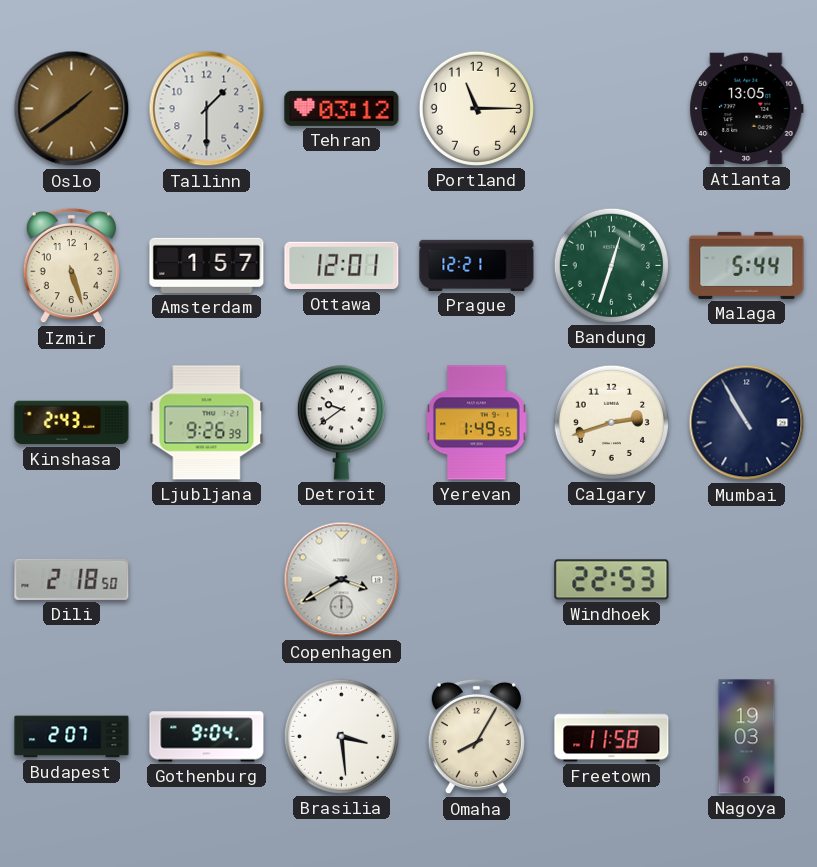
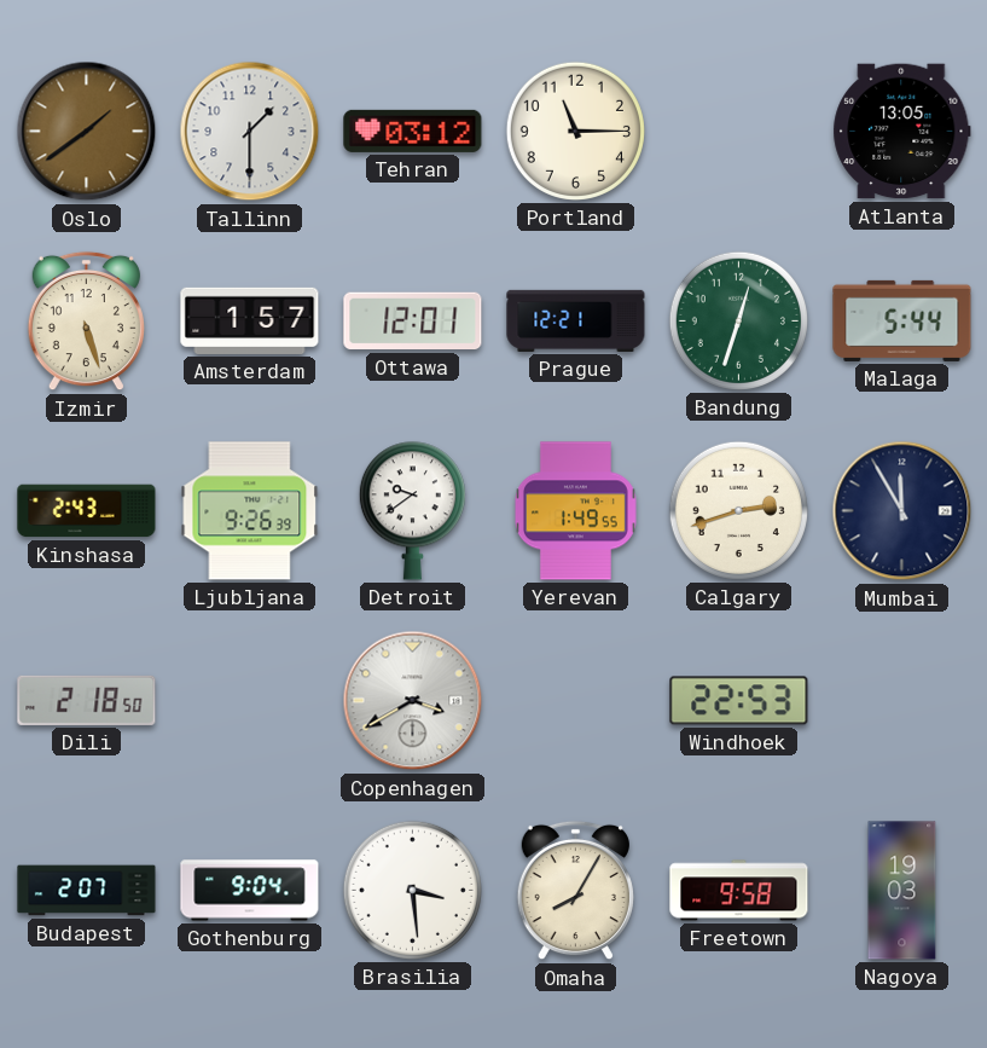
Mumbai: 10:55 -> 11:55
Freetown: 11:58 -> 9:58
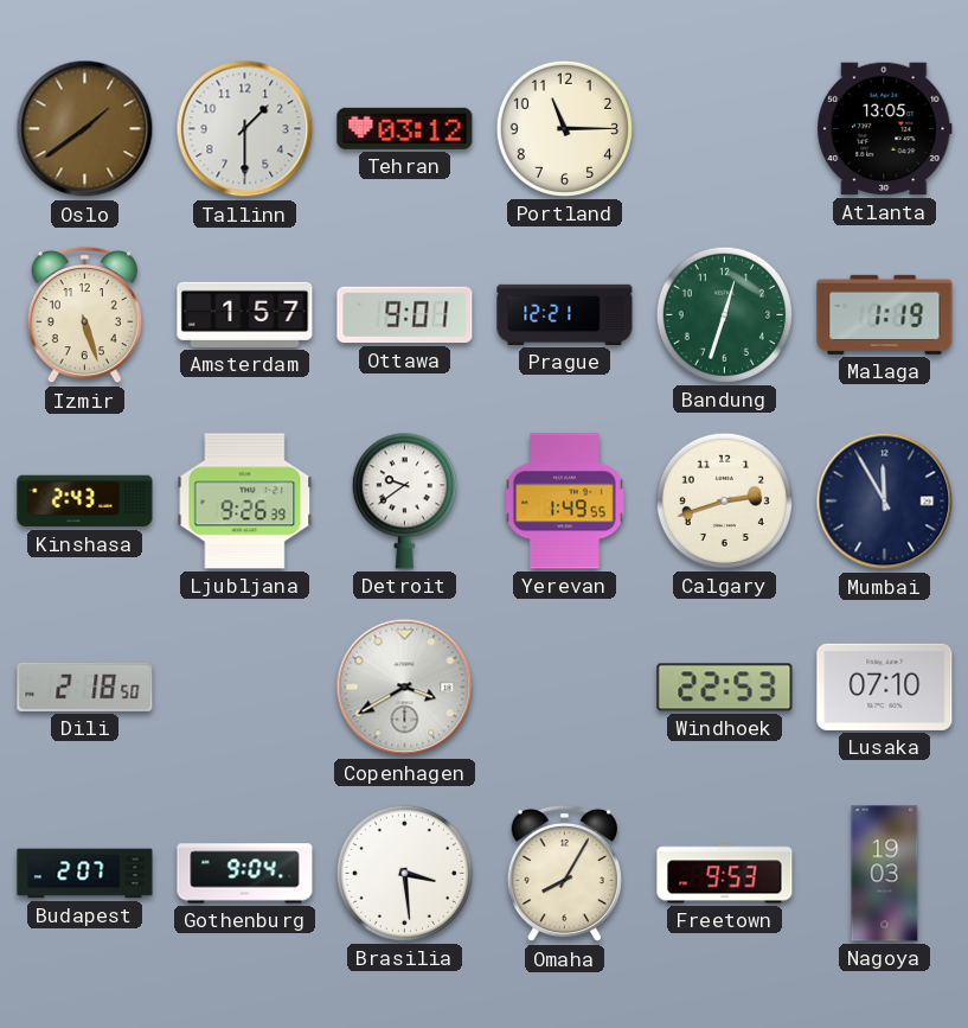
Ottawa: 12:01 -> 9:01
Malaga: 5:44 -> 1:19
Lusaka: none -> 07:10
Freetown: 9:58 -> 9:53
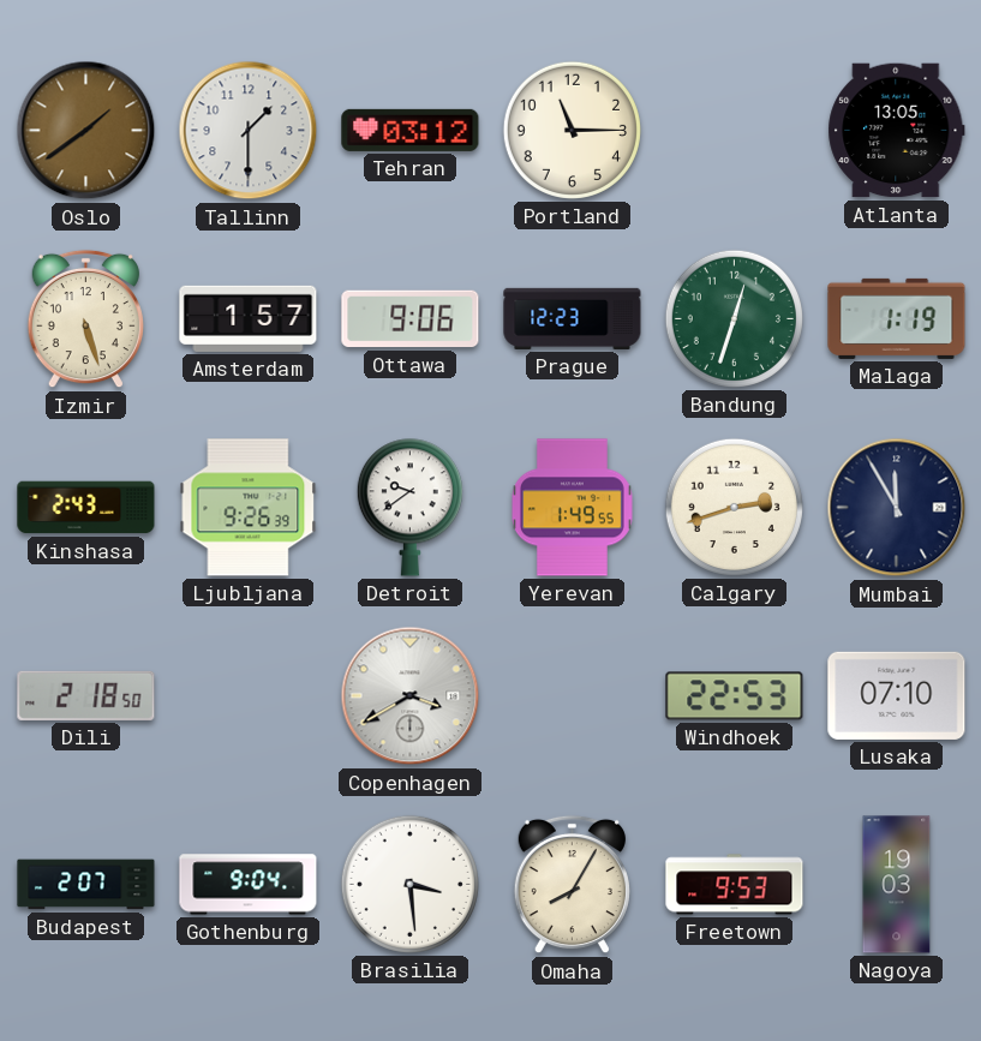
Ottawa: 9:01 -> 9:06
Prague: 12:21 -> 12:23
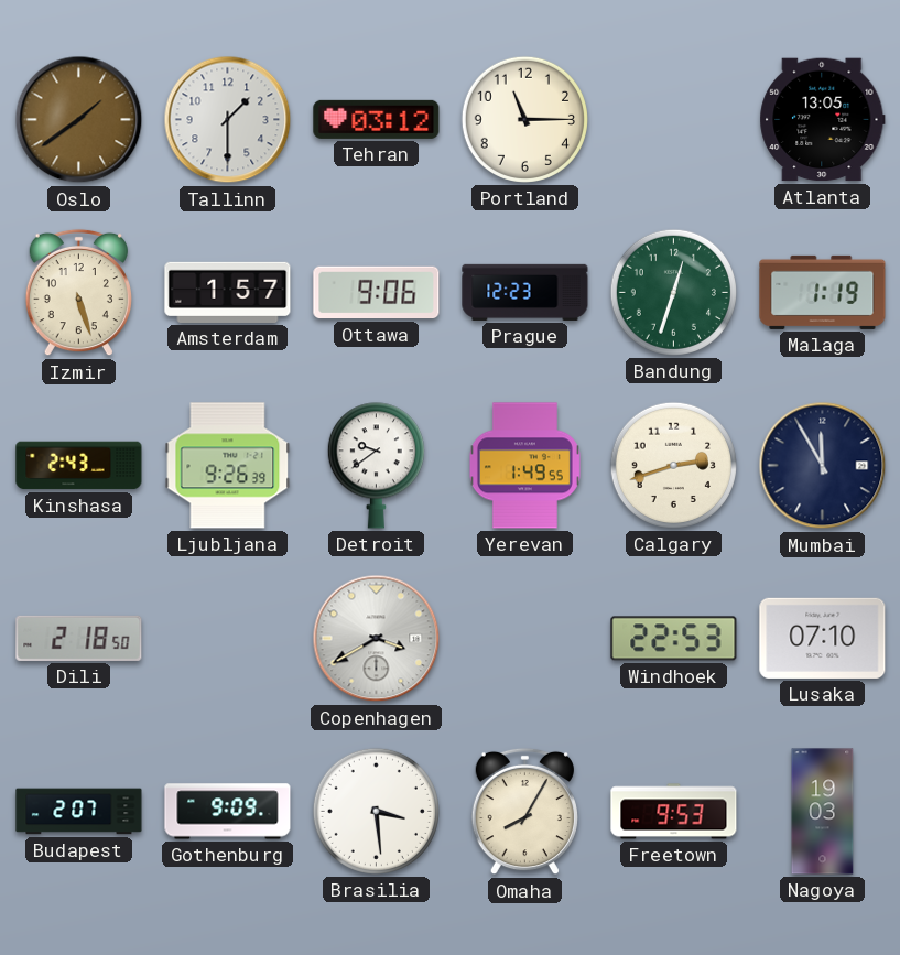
Gothenburg: 9:04 -> 9:09
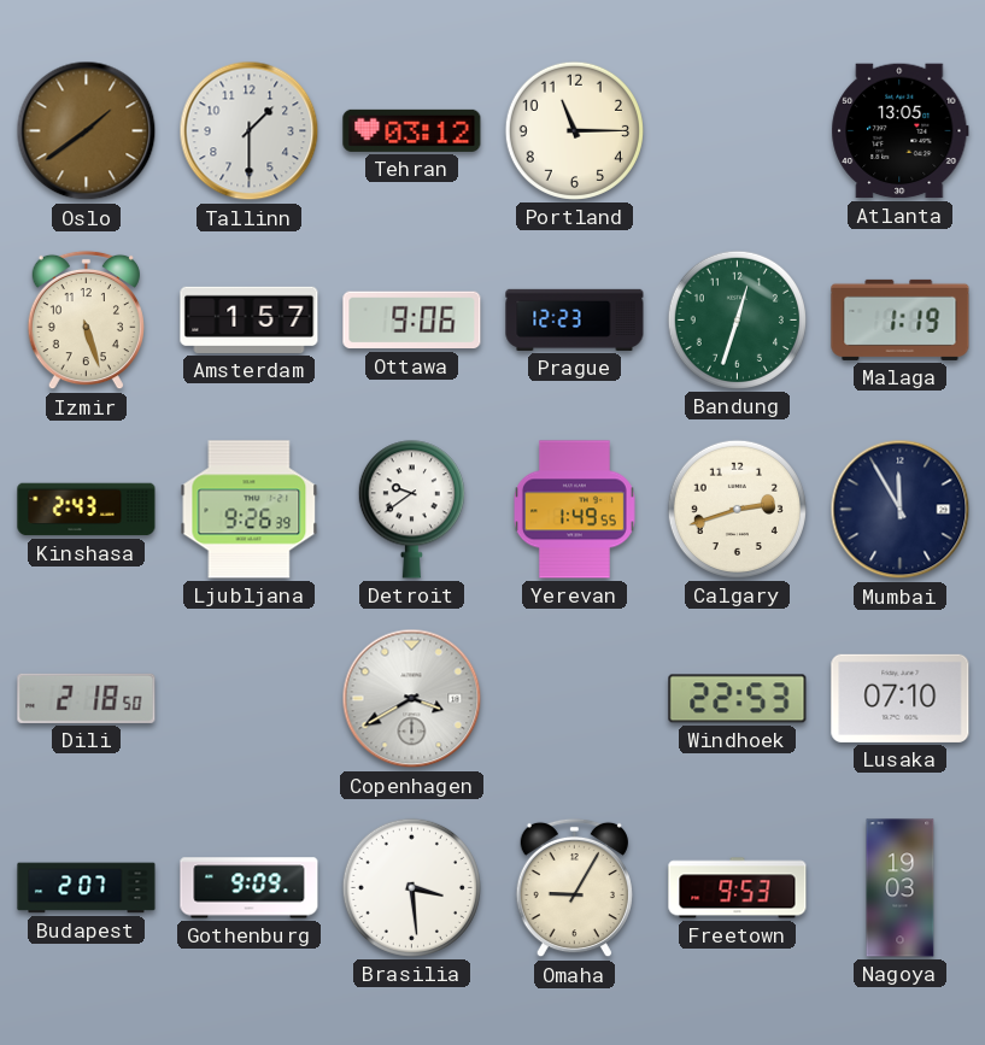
Omaha: 8:05 -> 9:05
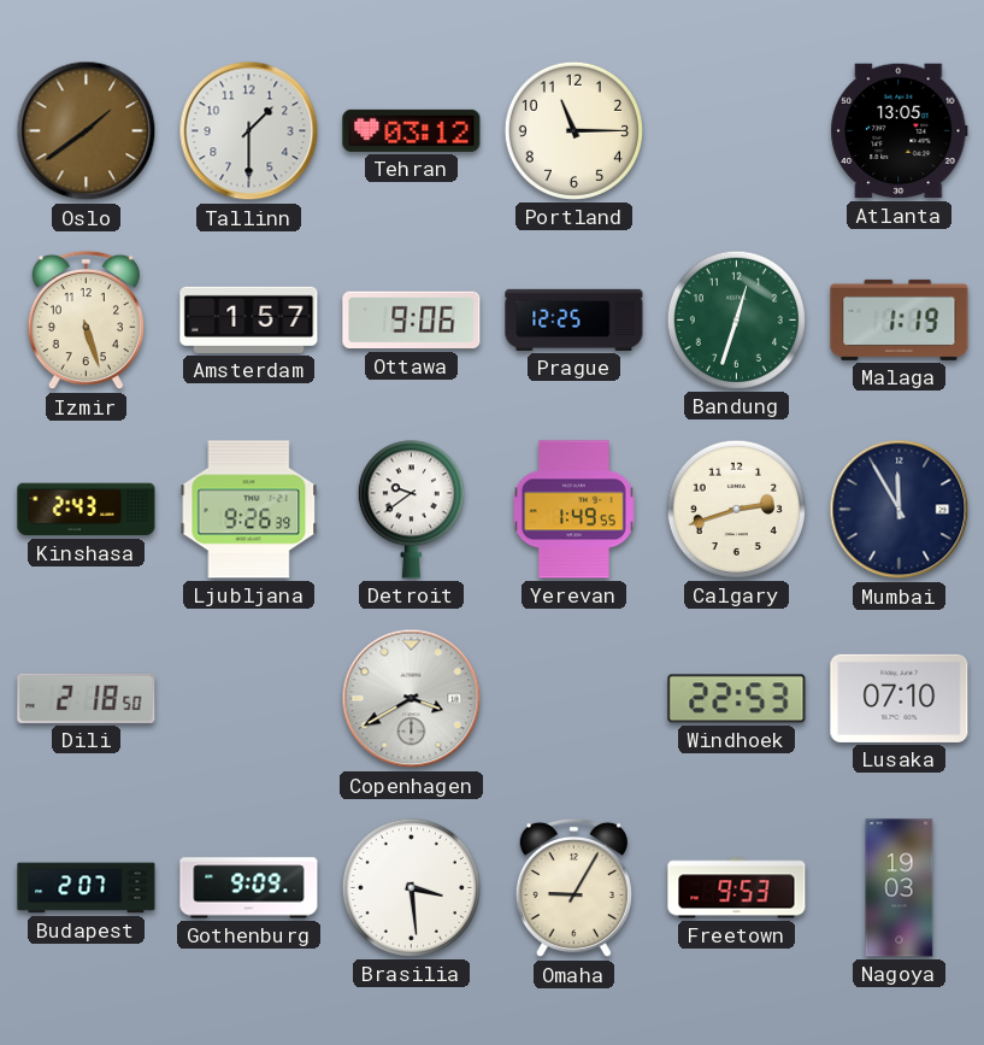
Prague: 12:23 -> 12:25
